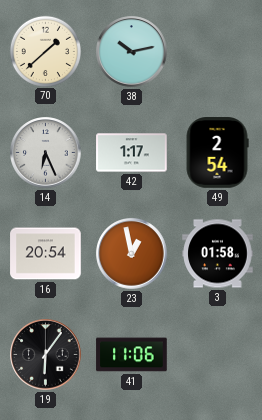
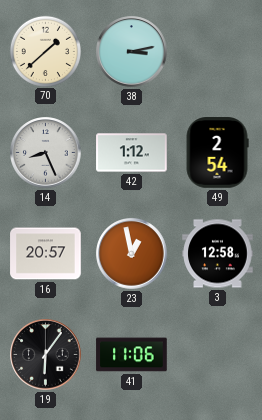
38: 10:13 -> 3:13
14: 6:26 -> 8:26
42: 1:17 -> 1:12
16: 20:54 -> 20:57
3: 01:58 -> 12:58
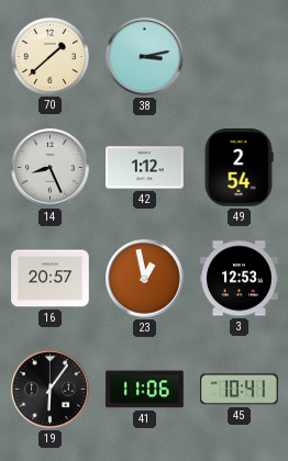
3: 12:58 -> 12:53
45: none -> 10:41
